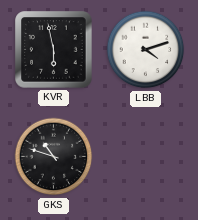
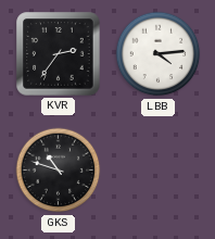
KVR: 5:58 -> 2:36
LBB: 4:12 -> 4:14
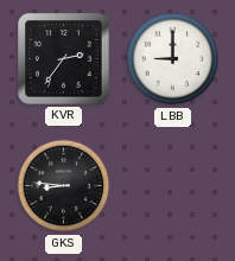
LBB: 4:14 -> 9:00
GKS: 10:48 -> 8:46
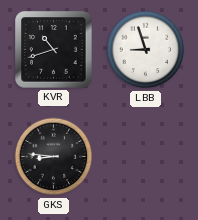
KVR: 2:36 -> 10:42
LBB: 9:00 -> 8:57
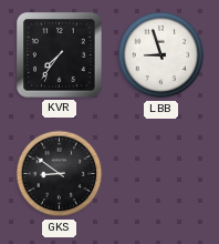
KVR: 10:42 -> 7:36
GKS: 8:46 -> 8:51
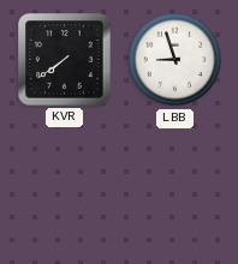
KVR: 7:36 -> 7:39
GKS: 8:51 -> none
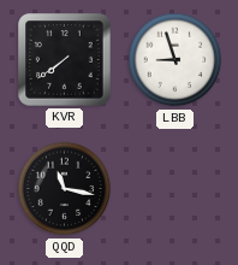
QQD: none -> 11:17
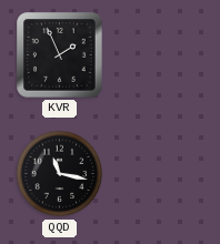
KVR: 7:39 -> 1:56
LBB: 8:57 -> none
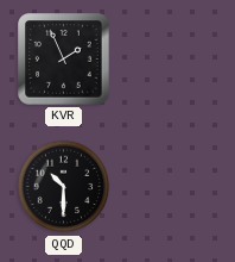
QQD: 11:17 -> 10:30
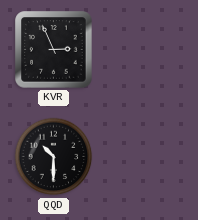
KVR: 1:56 -> 2:56
